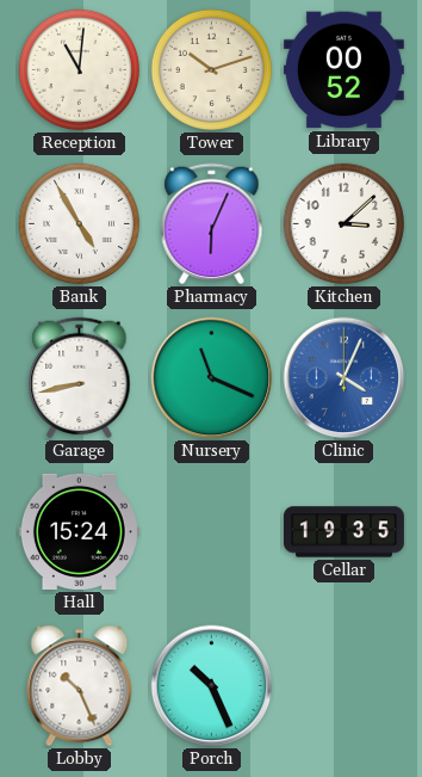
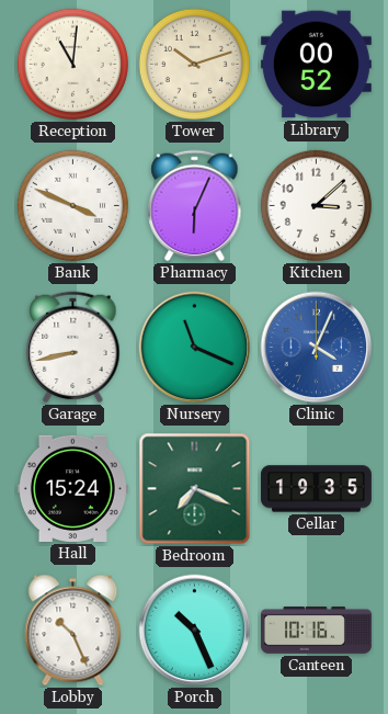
Bank: 4:55 -> 3:49
Bedroom: none -> 7:19
Canteen: none -> 10:16
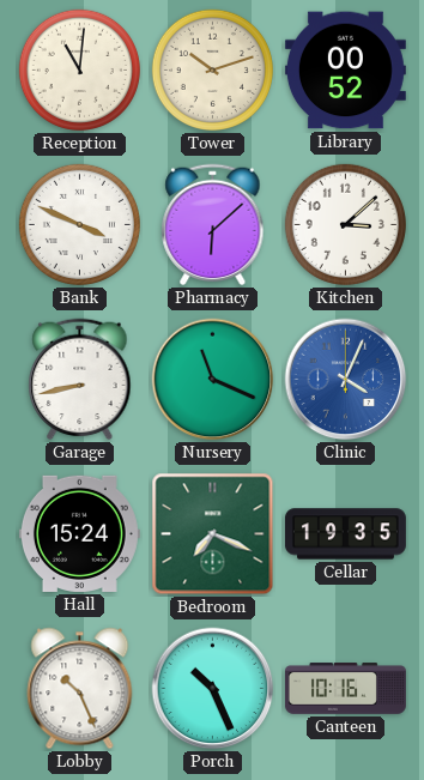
Pharmacy: 6:04 -> 6:08
